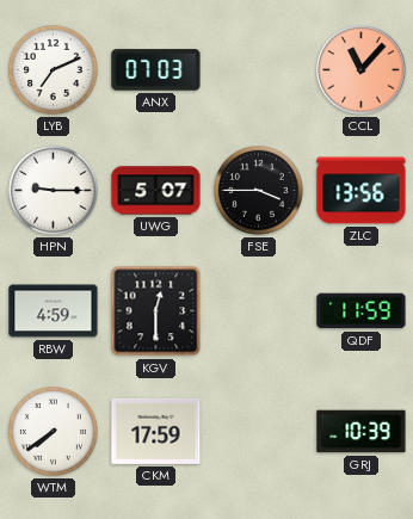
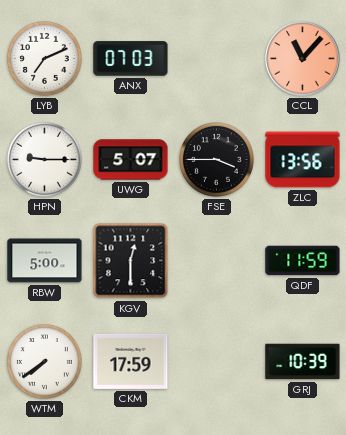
RBW: 4:59 -> 5:00
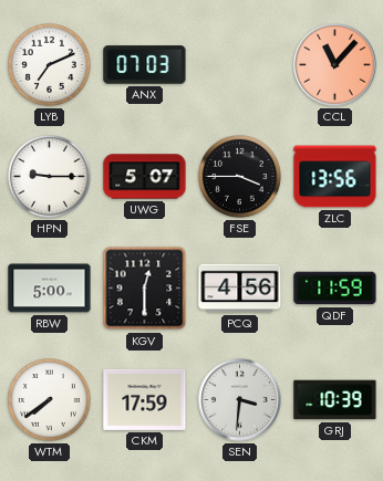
PCQ: none -> 4:56
SEN: none -> 3:31
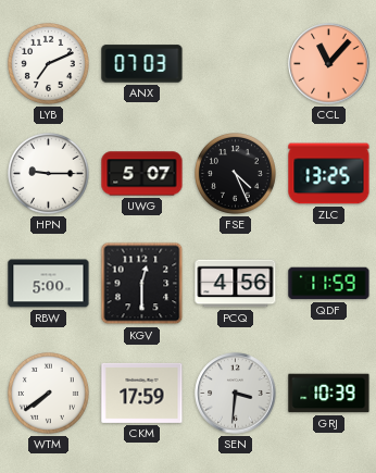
FSE: 3:45 -> 4:26
ZLC: 13:56 -> 13:25
